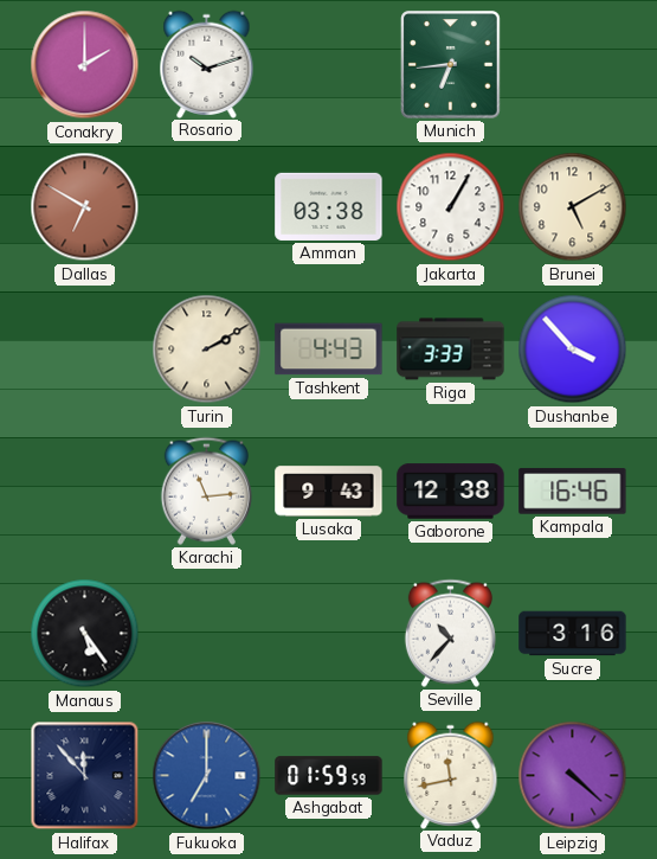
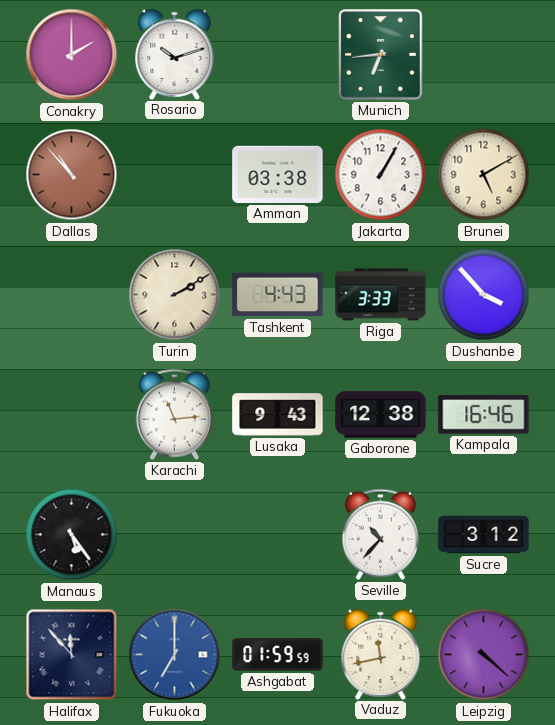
Dallas: 6:50 -> 10:53
Sucre: 3:16 -> 3:12
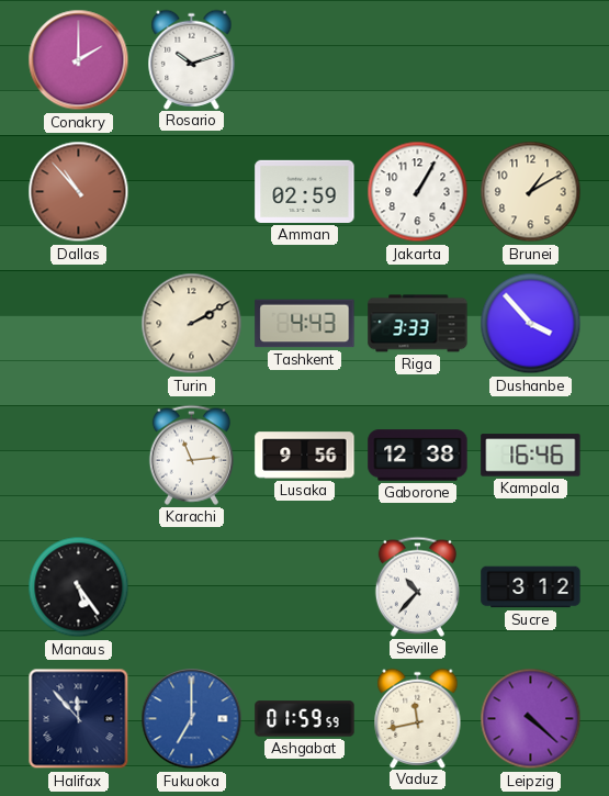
Munich: 6:44 -> none
Amman: 03:38 -> 02:59
Brunei: 5:10 -> 1:10
Lusaka: 9:43 -> 9:56
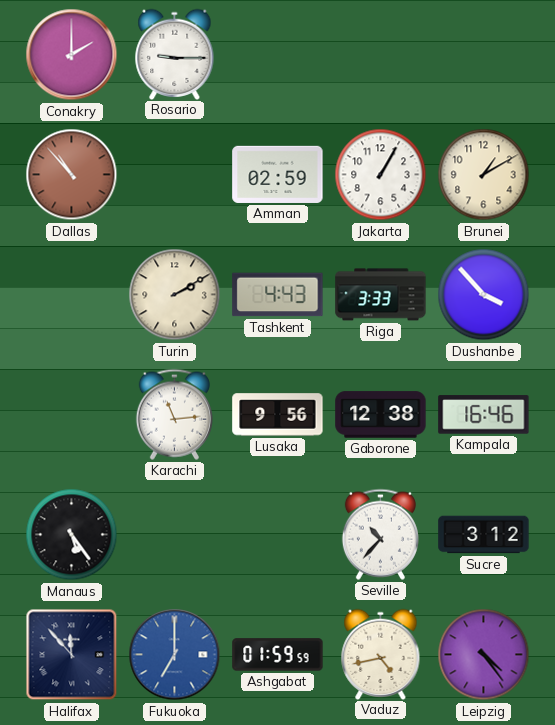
Rosario: 10:12 -> 9:15
Vaduz: 11:43 -> 4:43
Leipzig: 4:22 -> 4:24
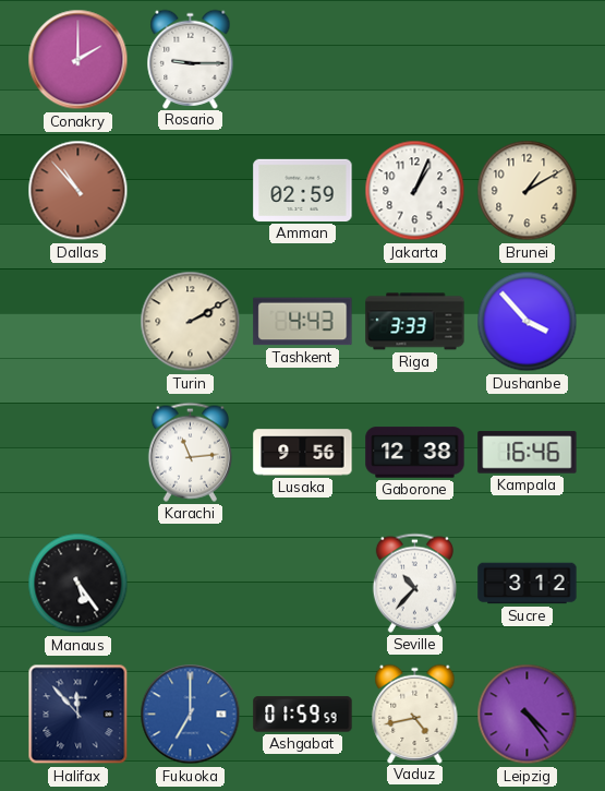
Jakarta: 1:05 -> 1:04
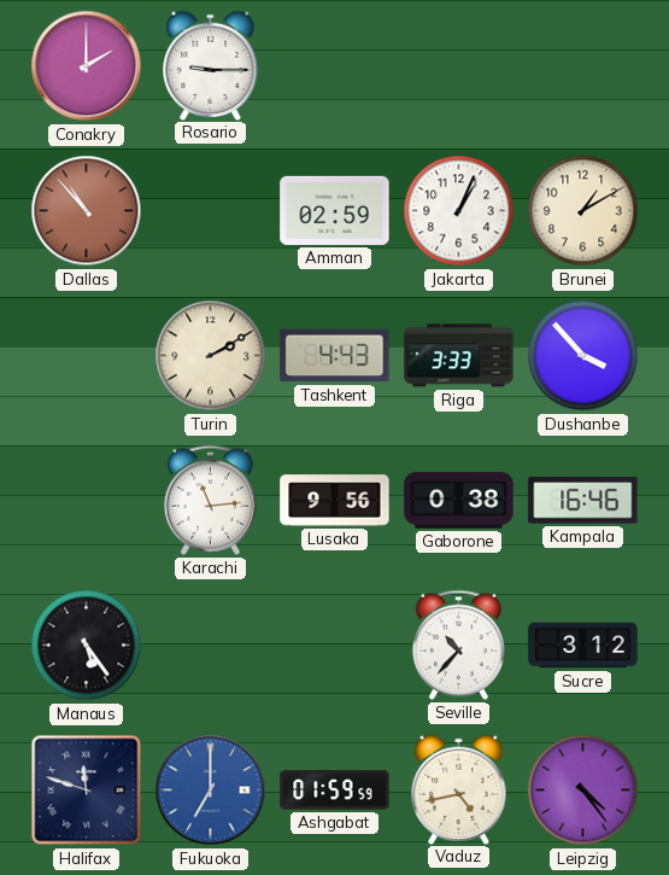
Gaborone: 12:38 -> 0:38
Halifax: 11:53 -> 11:48
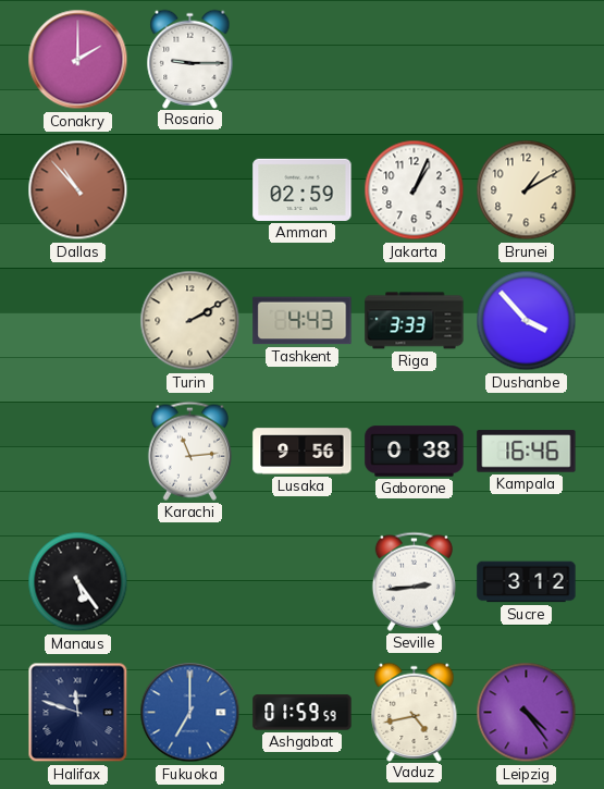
Seville: 10:37 -> 2:44
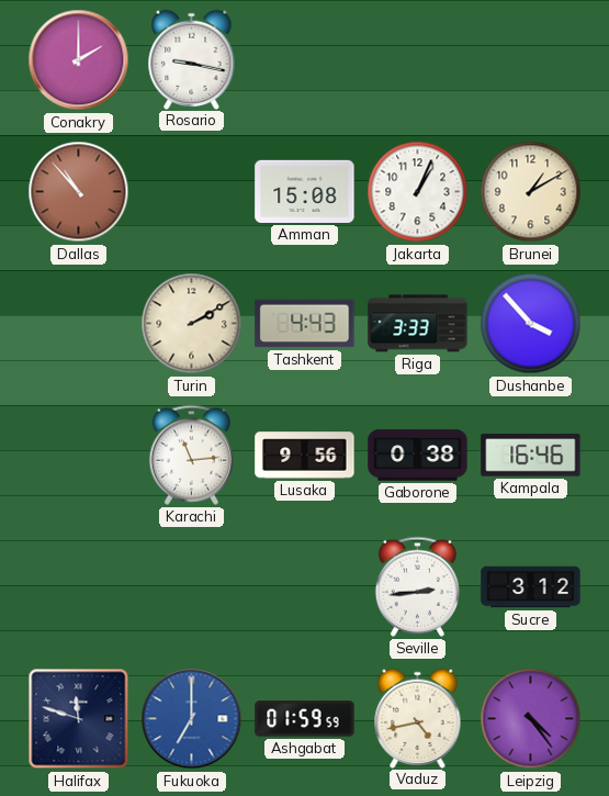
Rosario: 9:15 -> 9:17
Amman: 02:59 -> 15:08
Manaus: 5:24 -> none
